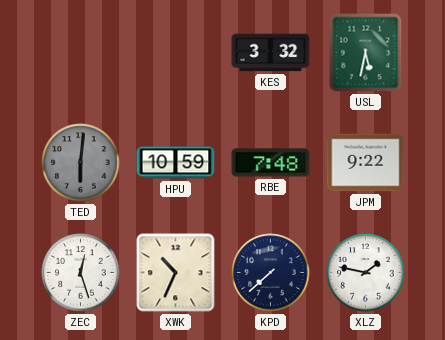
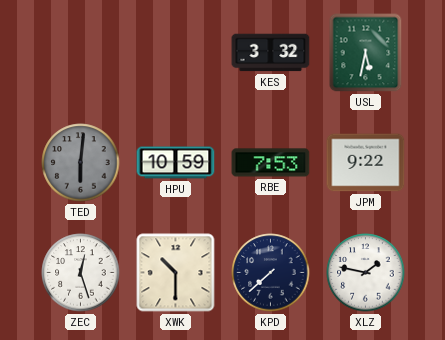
RBE: 7:48 -> 7:53
XWK: 10:34 -> 10:30
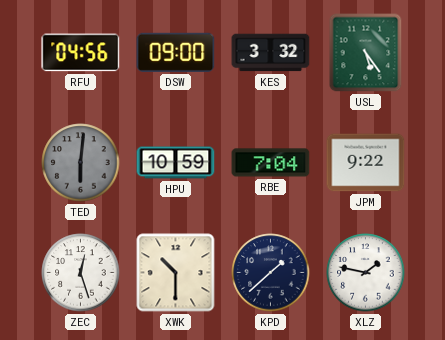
RFU: none -> 04:56
DSW: none -> 09:00
USL: 5:32 -> 5:24
RBE: 7:53 -> 7:04
KPD: 7:38 -> 1:38
